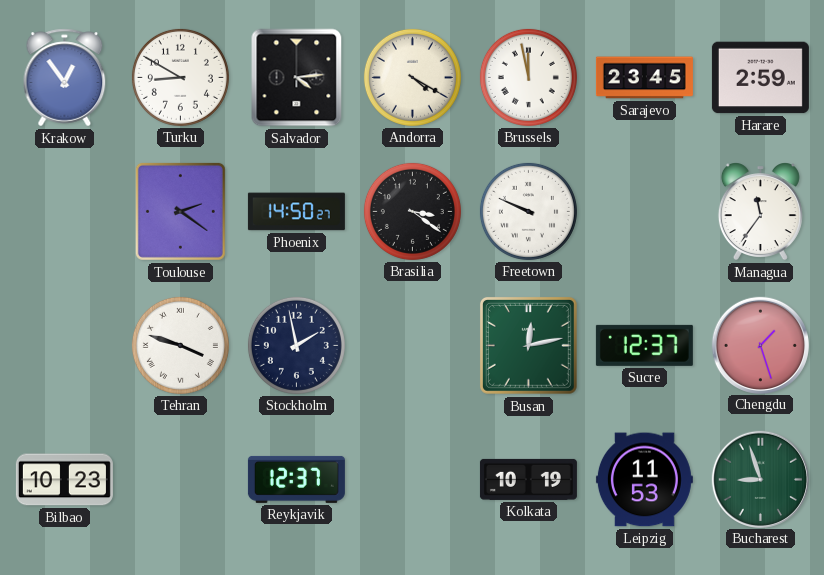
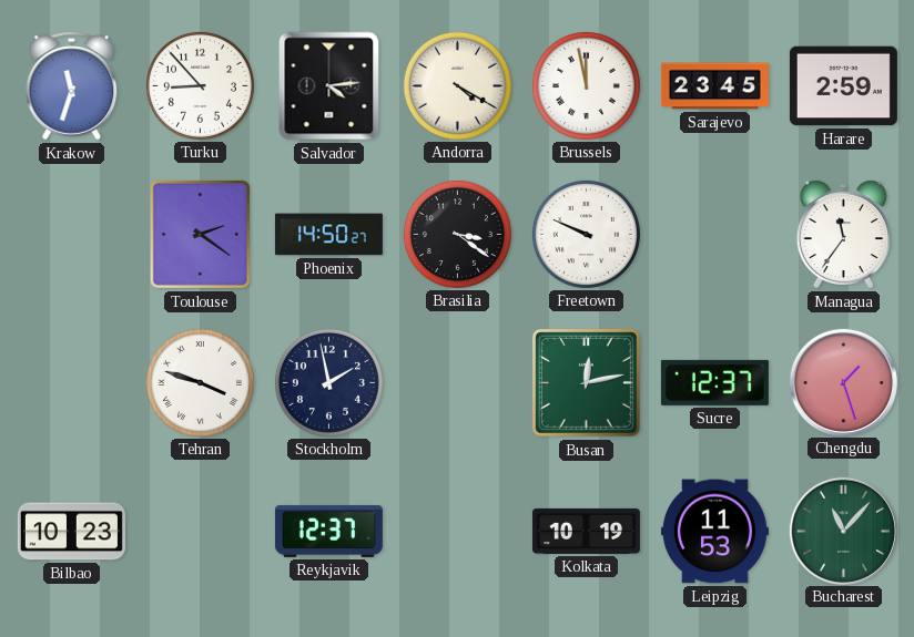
Krakow: 12:54 -> 11:33
Turku: 8:50 -> 8:53
Bucharest: 8:57 -> 11:07
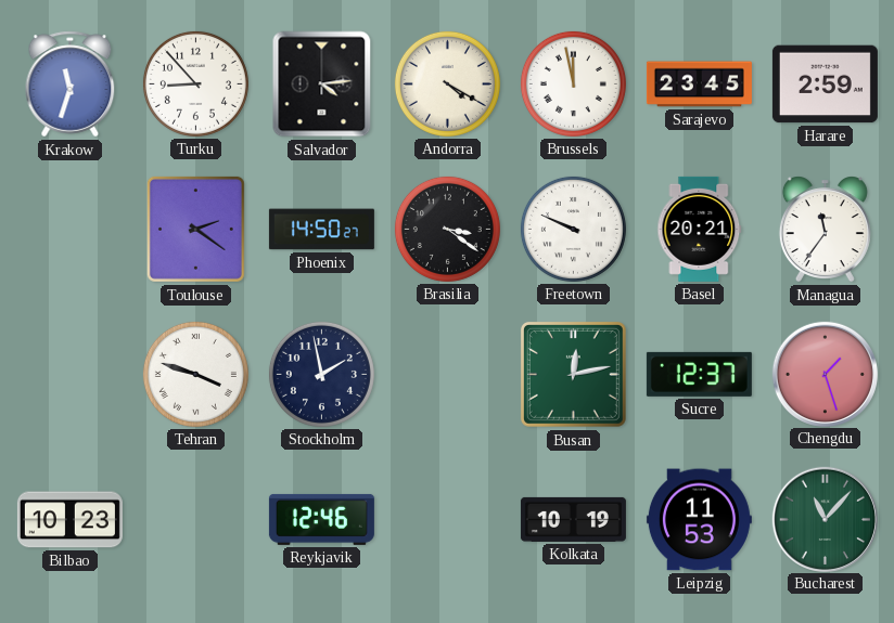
Basel: none -> 20:21
Reykjavik: 12:37 -> 12:46
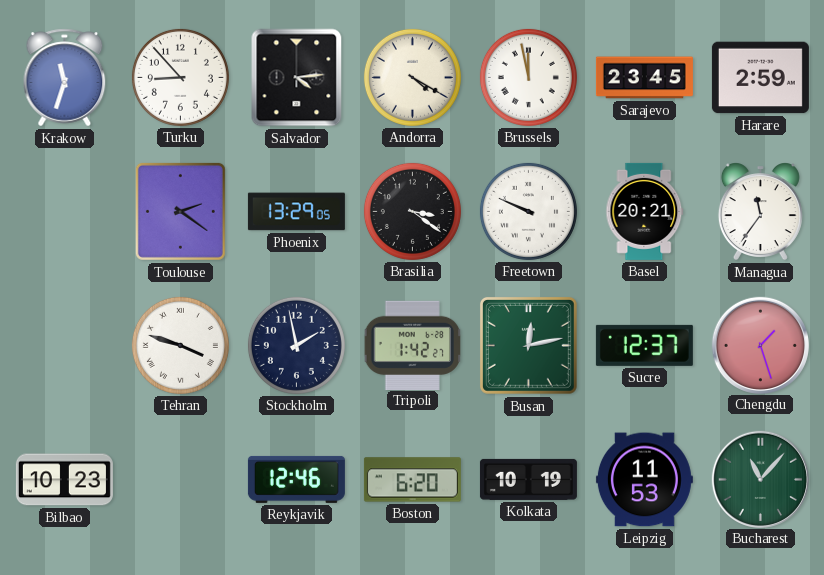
Phoenix: 14:50 -> 13:29
Tripoli: none -> 1:42
Boston: none -> 6:20
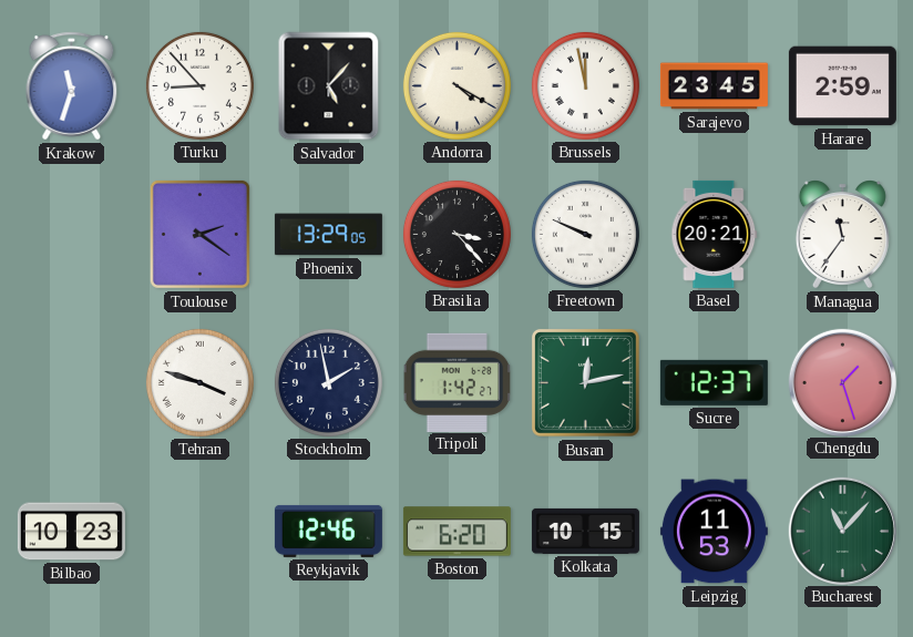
Salvador: 4:14 -> 5:07
Brasilia: 3:21 -> 3:23
Kolkata: 10:19 -> 10:15
